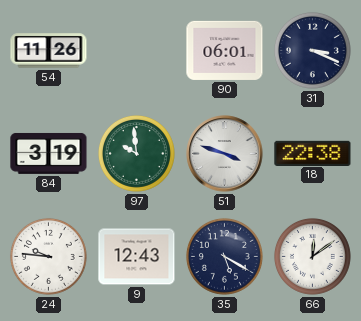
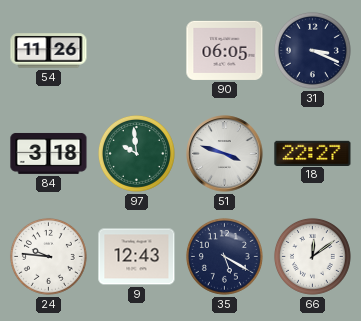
90: 06:01 -> 06:05
84: 3:19 -> 3:18
18: 22:38 -> 22:27
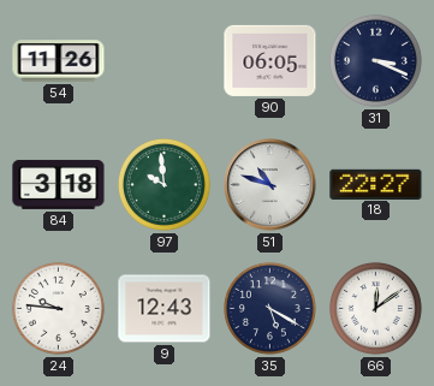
51: 3:48 -> 10:48
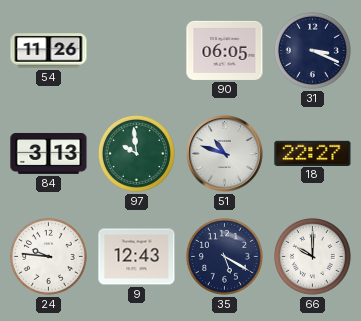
84: 3:18 -> 3:13
66: 12:09 -> 10:00
